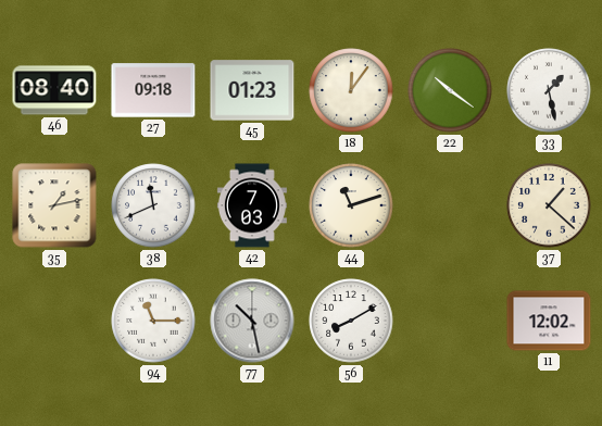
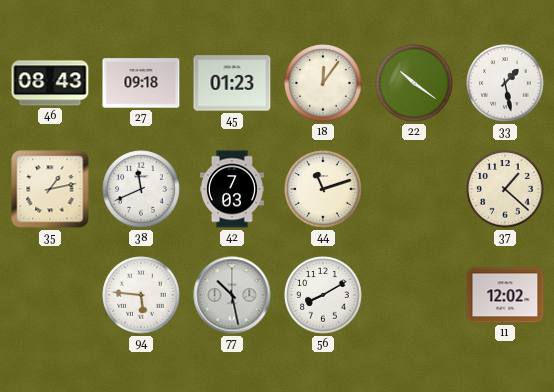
46: 08:40 -> 08:43
94: 11:15 -> 5:46
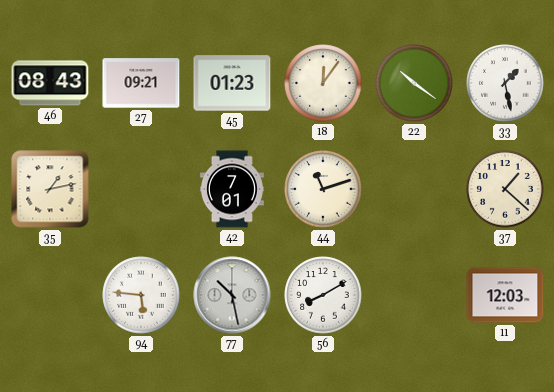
27: 09:18 -> 09:21
38: 11:41 -> none
42: 7:03 -> 7:01
11: 12:02 -> 12:03
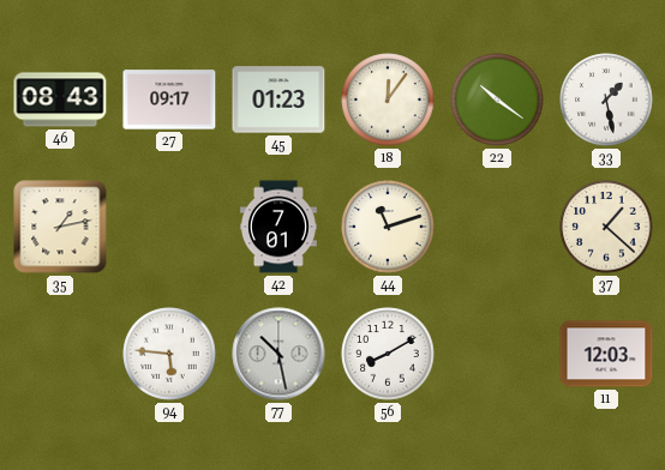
27: 09:21 -> 09:17
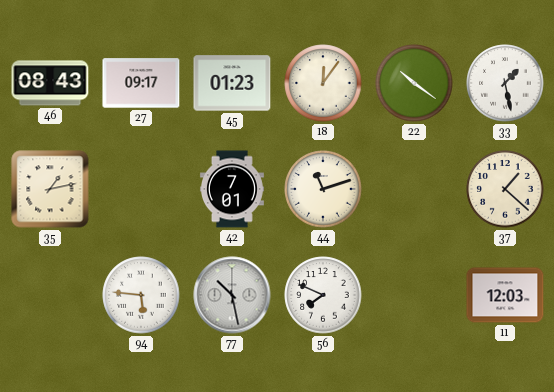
56: 8:10 -> 7:49
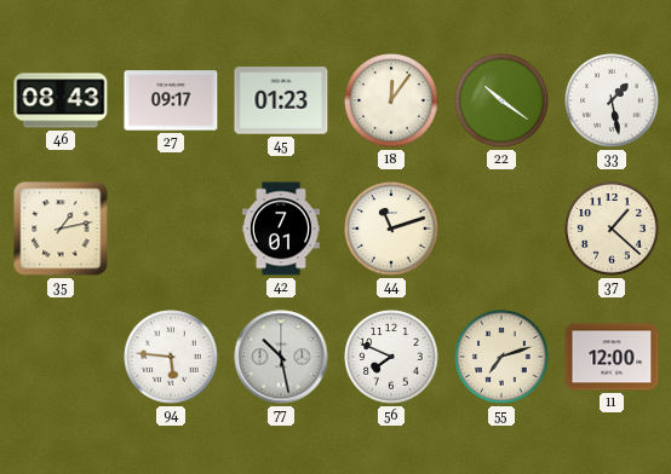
55: none -> 7:12
11: 12:03 -> 12:00
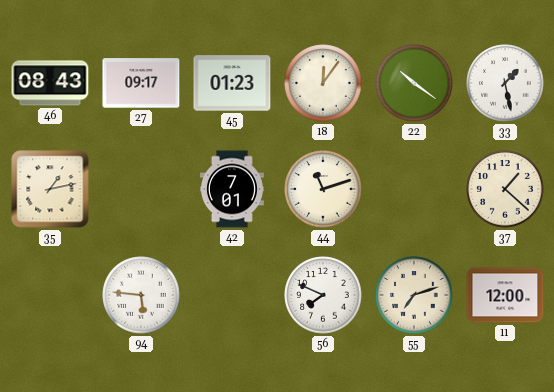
77: 10:28 -> none
